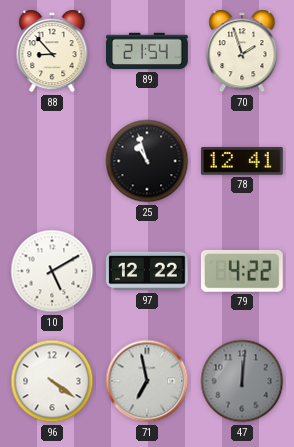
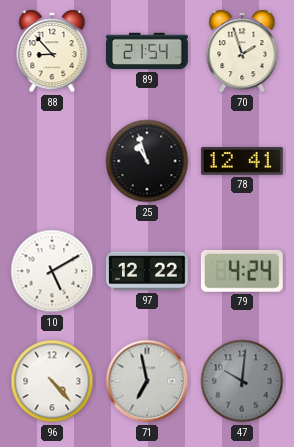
79: 4:22 -> 4:24
96: 4:21 -> 4:23
47: 12:01 -> 10:01
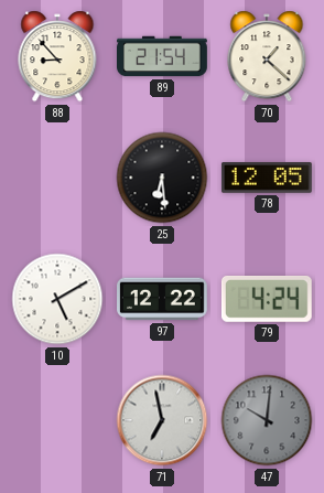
70: 1:57 -> 1:22
25: 10:57 -> 6:29
78: 12:41 -> 12:05
96: 4:23 -> none
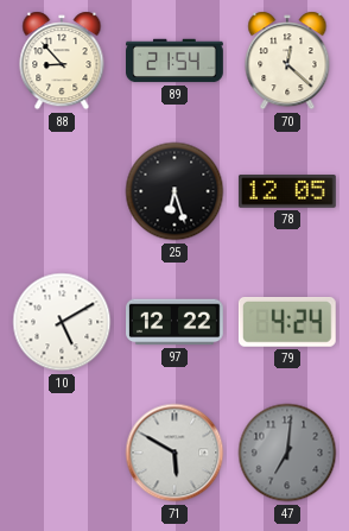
70: 1:22 -> 12:22
25: 6:29 -> 6:27
71: 6:58 -> 5:50
47: 10:01 -> 7:01
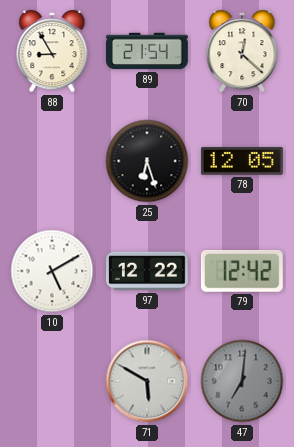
88: 8:53 -> 8:55
79: 4:24 -> 12:42
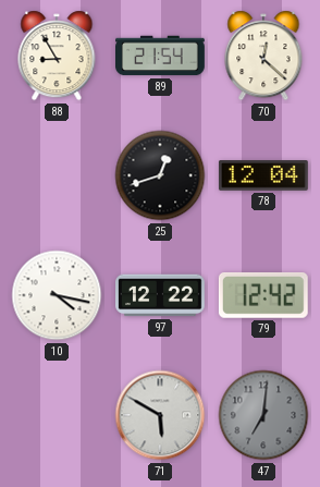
25: 6:27 -> 12:42
78: 12:05 -> 12:04
10: 5:10 -> 4:17
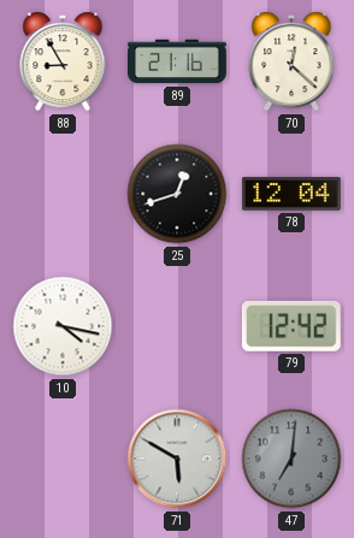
89: 21:54 -> 21:16
97: 12:22 -> none
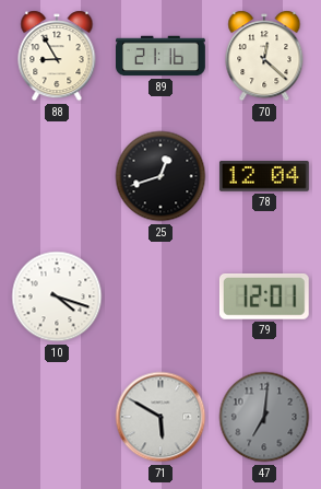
10: 4:17 -> 4:18
79: 12:42 -> 12:01
